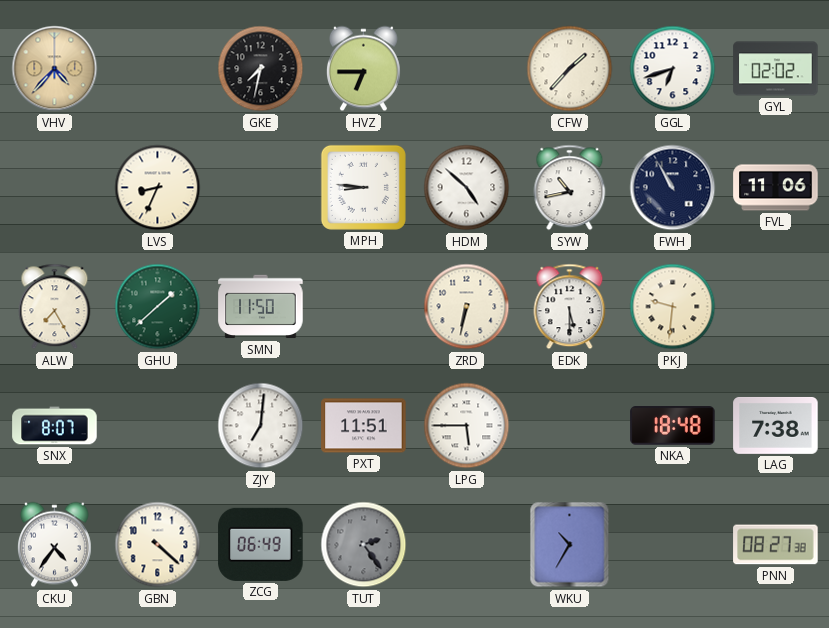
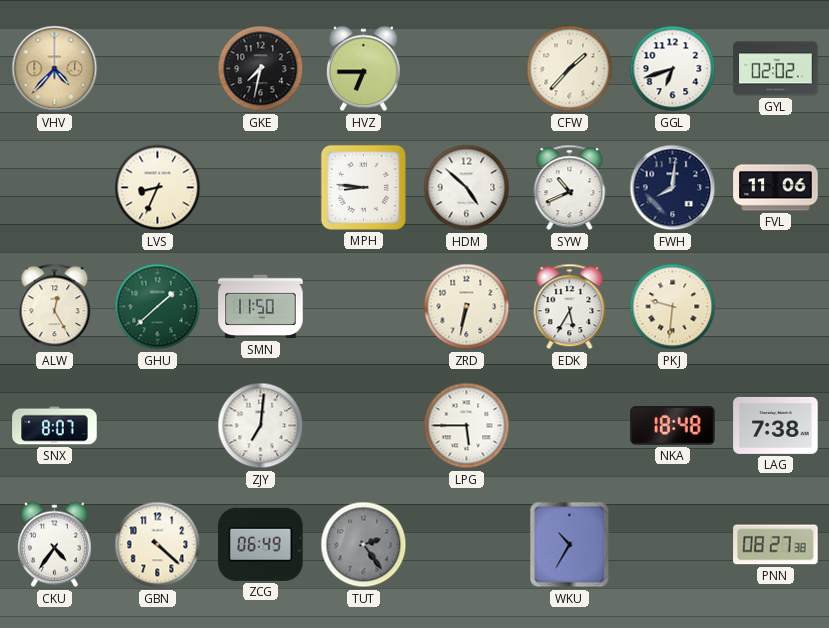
SYW: 10:43 -> 10:41
FWH: 10:55 -> 8:01
ALW: 7:25 -> 12:25
EDK: 5:30 -> 5:35
PXT: 11:51 -> none
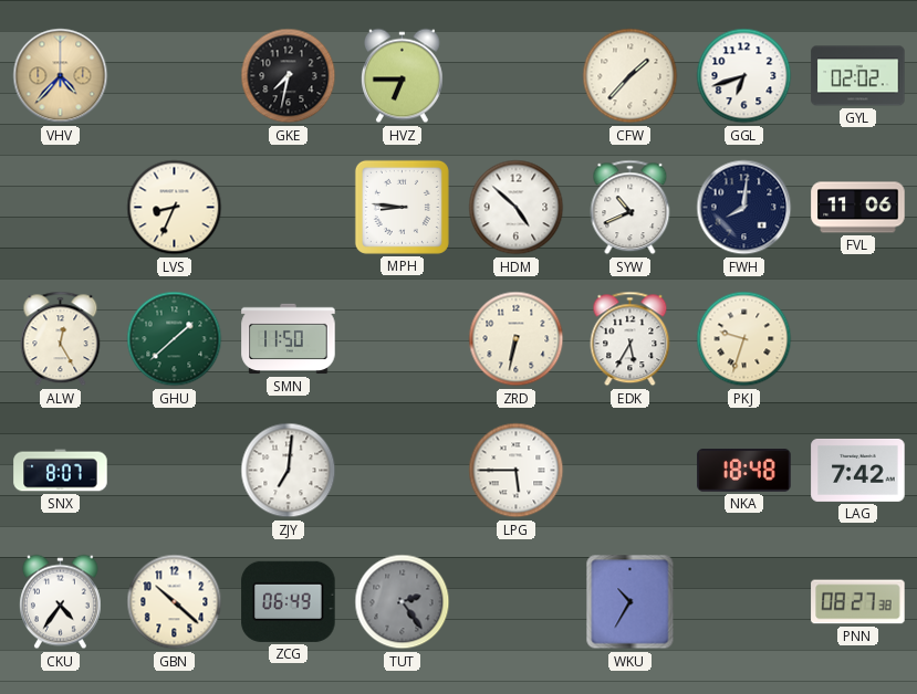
PKJ: 9:31 -> 9:33
LAG: 7:38 -> 7:42
GBN: 4:22 -> 10:22
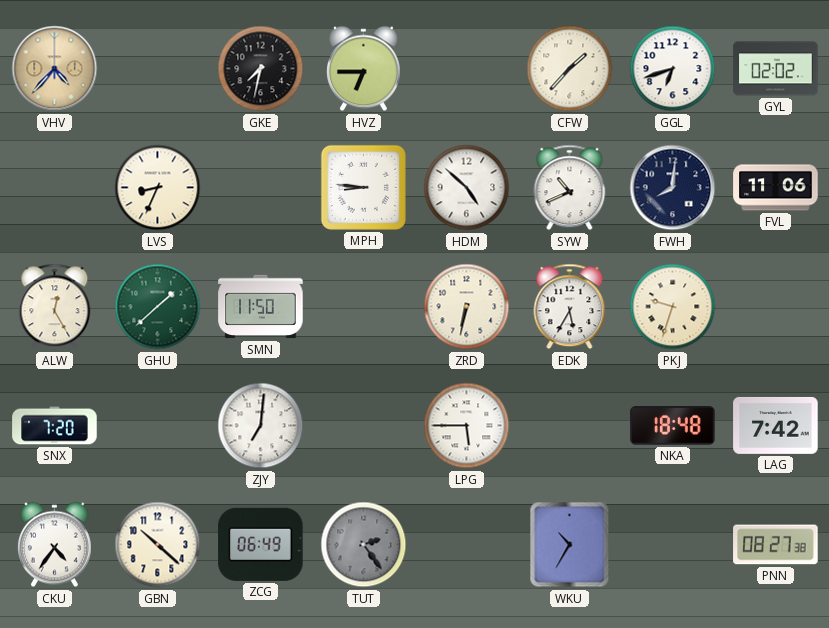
SNX: 8:07 -> 7:20
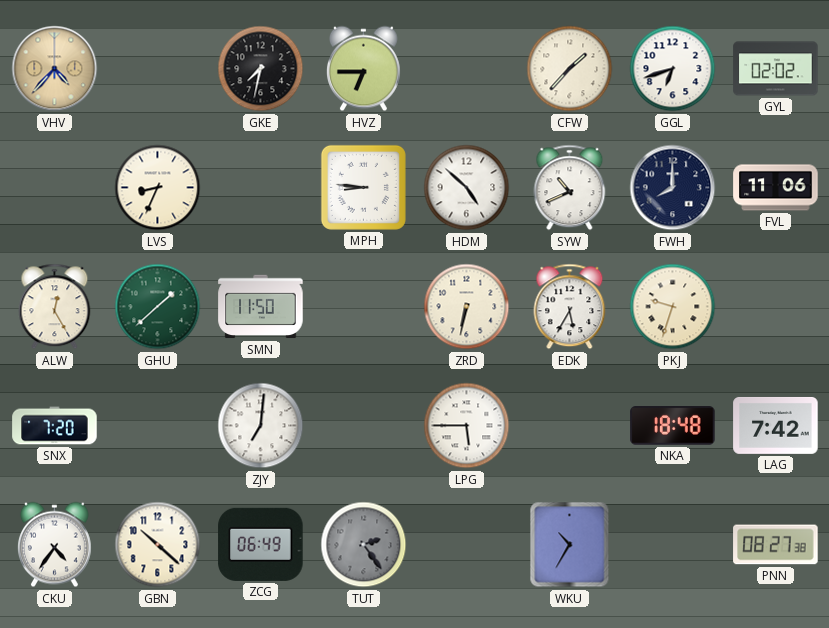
FWH: 8:01 -> 8:00
